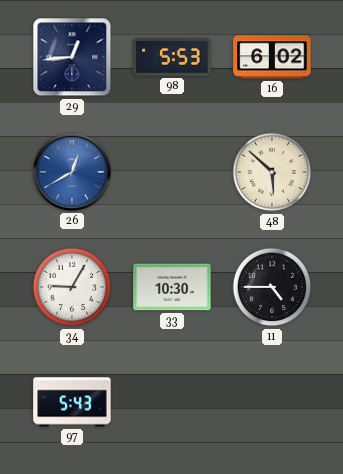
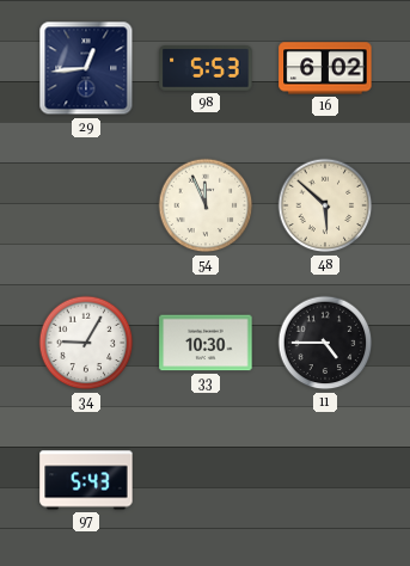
26: 12:40 -> none
54: none -> 11:56
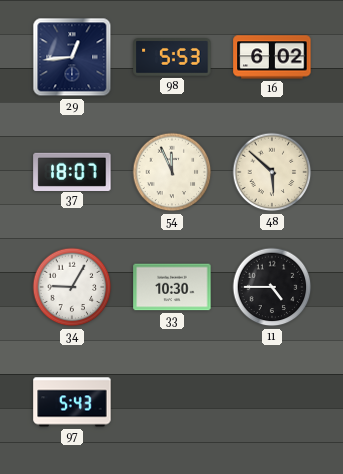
37: none -> 18:07
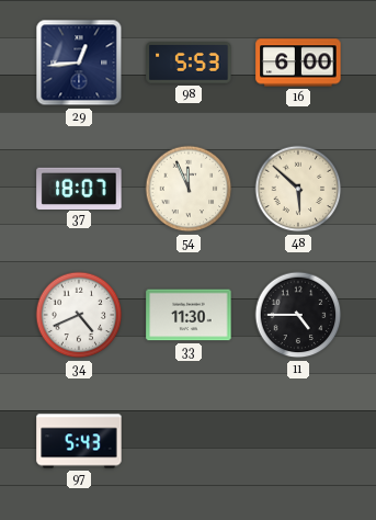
16: 6:02 -> 6:00
34: 9:05 -> 4:41
33: 10:30 -> 11:30
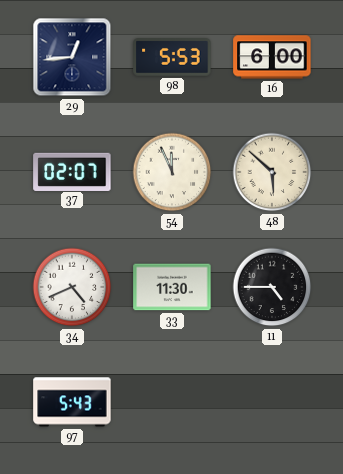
37: 18:07 -> 02:07
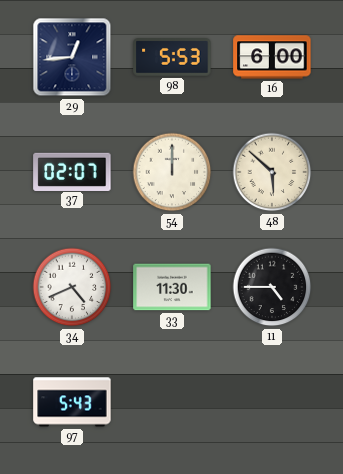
54: 11:56 -> 12:00
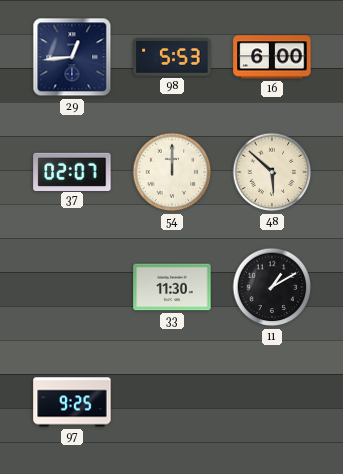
34: 4:41 -> none
11: 4:45 -> 1:10
97: 5:43 -> 9:25
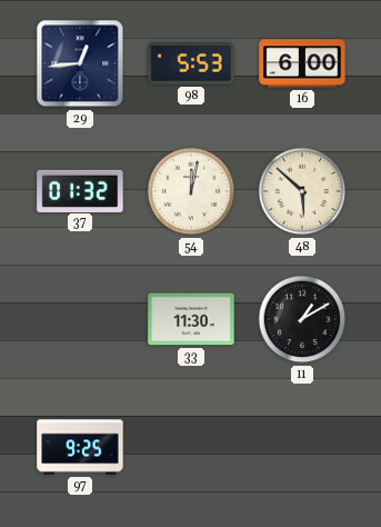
37: 02:07 -> 01:32
54: 12:00 -> 12:02
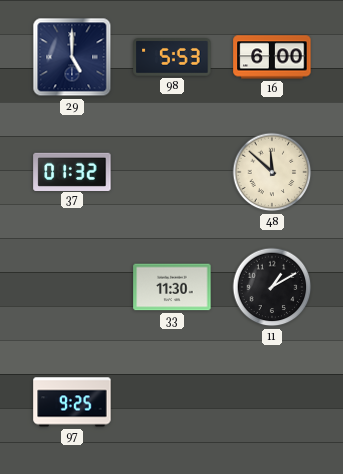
29: 12:44 -> 5:00
54: 12:02 -> none
48: 5:52 -> 11:52
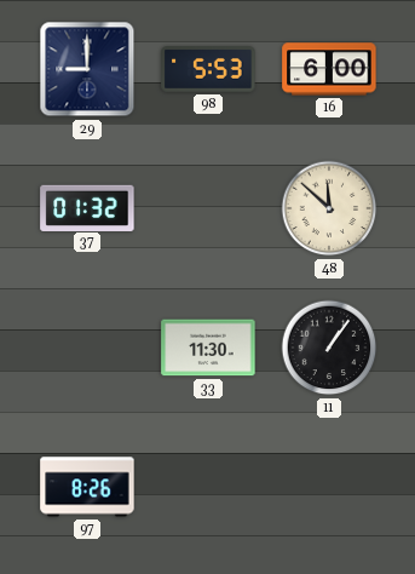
29: 5:00 -> 9:00
11: 1:10 -> 1:06
97: 9:25 -> 8:26
